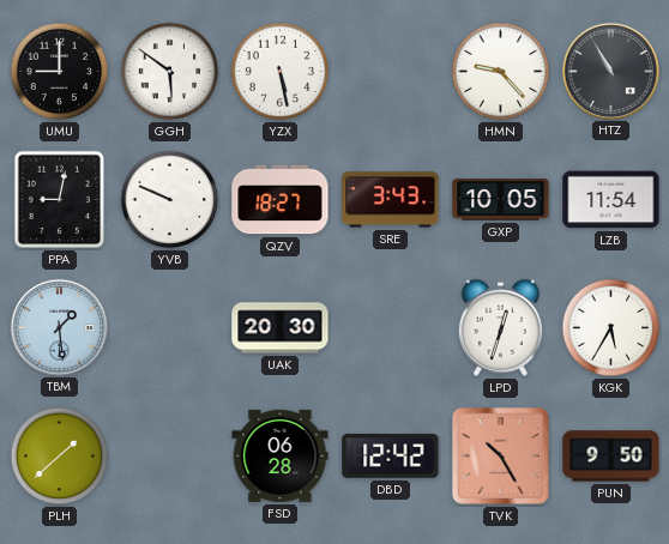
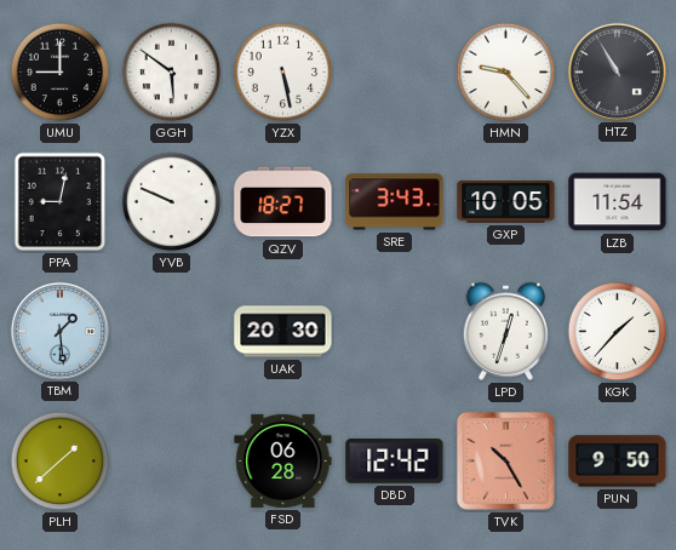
KGK: 5:35 -> 1:37
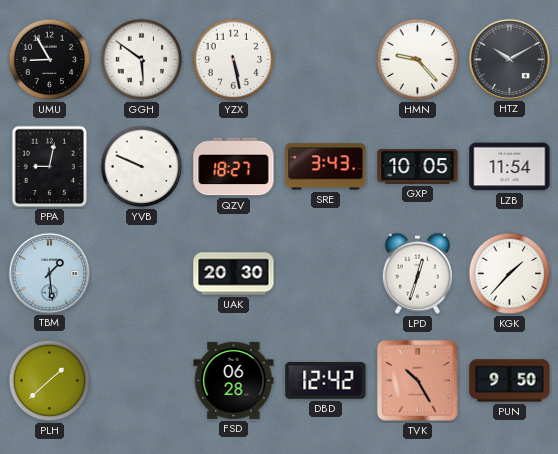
UMU: 9:00 -> 8:55
HTZ: 10:55 -> 10:10
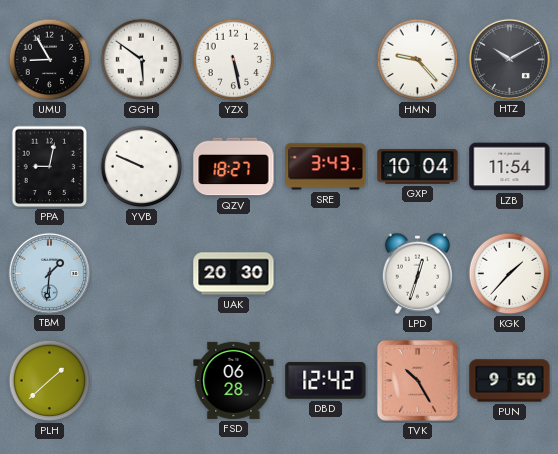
GXP: 10:05 -> 10:04
TBM: 1:29 -> 1:31
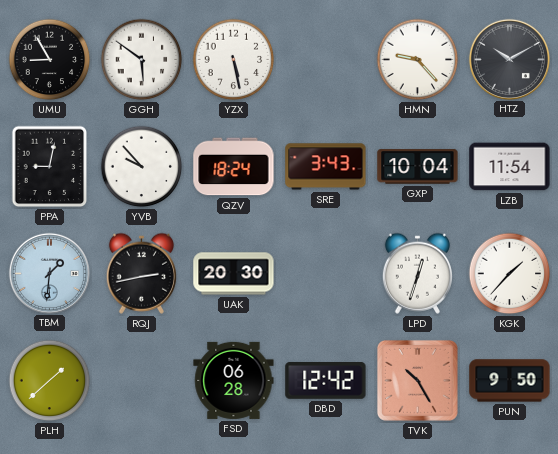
YVB: 9:49 -> 9:53
QZV: 18:27 -> 18:24
RQJ: none -> 2:43
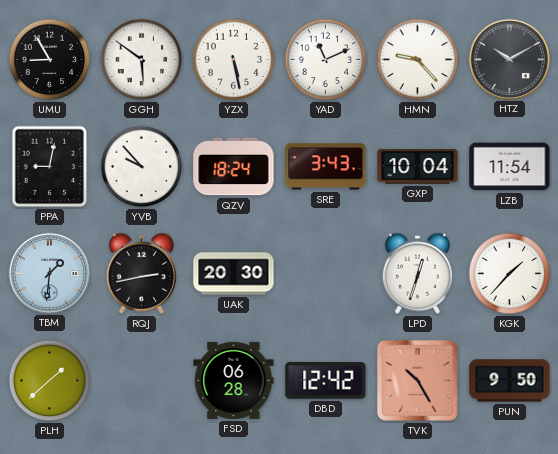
YAD: none -> 11:11
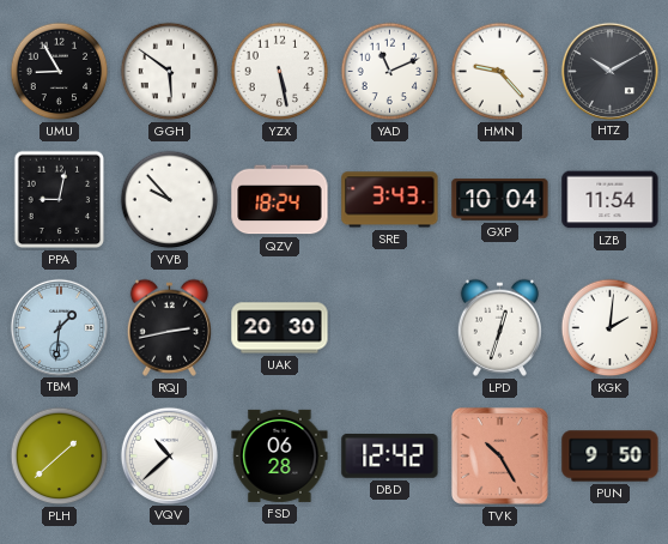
KGK: 1:37 -> 2:01
VQV: none -> 10:38
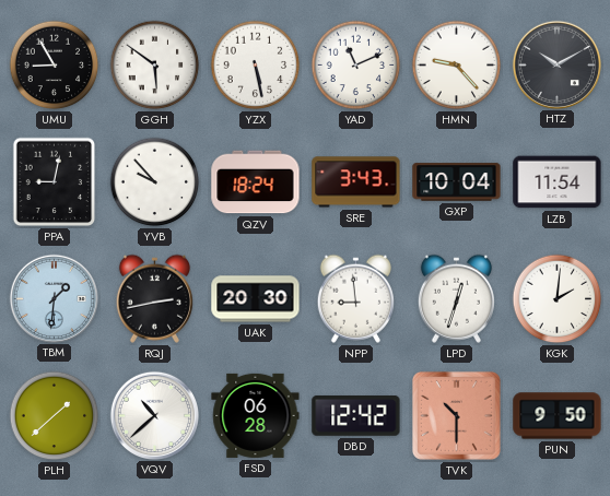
NPP: none -> 8:59
TVK: 10:25 -> 10:30
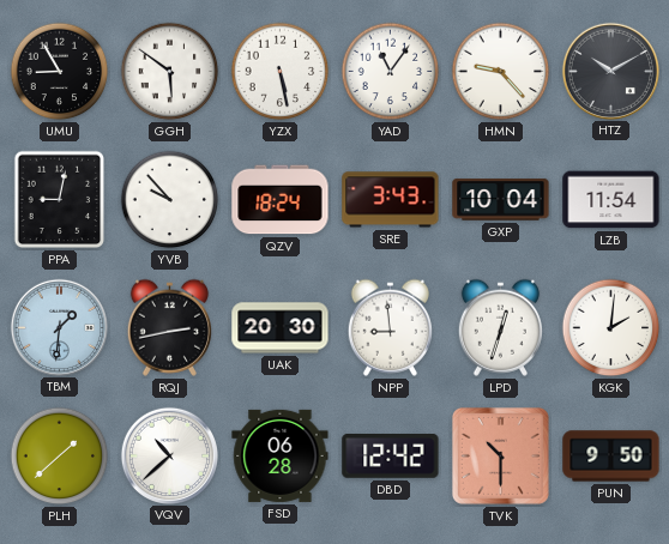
YAD: 11:11 -> 11:06
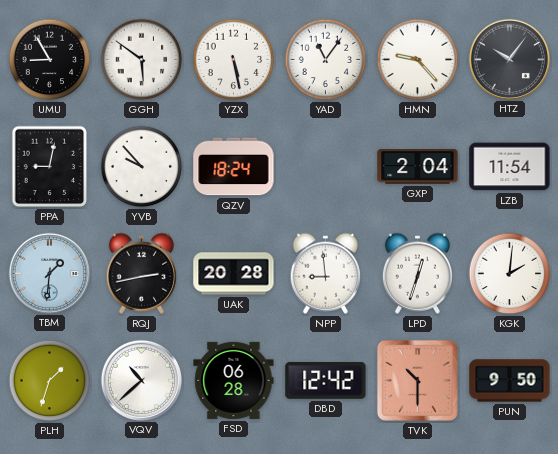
HTZ: 10:10 -> 10:06
SRE: 3:43 -> none
GXP: 10:04 -> 2:04
UAK: 20:30 -> 20:28
PLH: 1:38 -> 1:33
